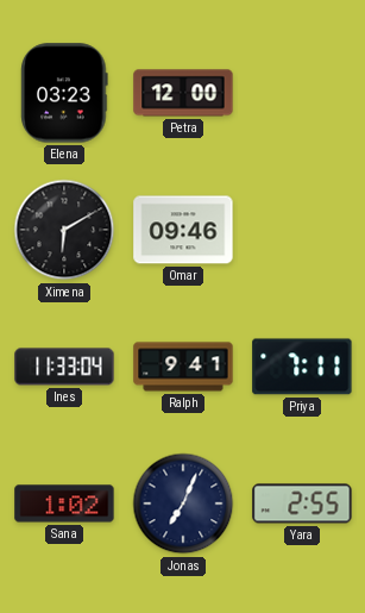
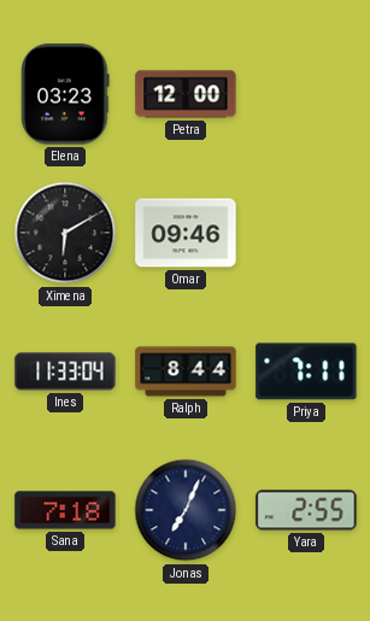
Ralph: 9:41 -> 8:44
Sana: 1:02 -> 7:18
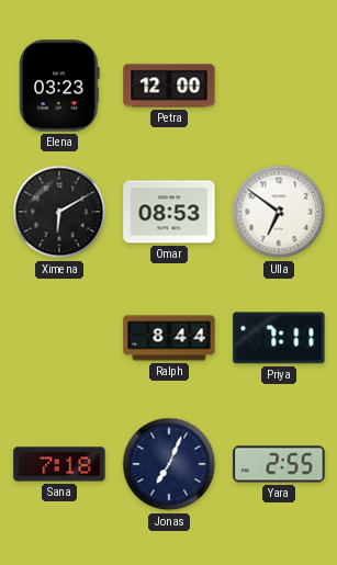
Omar: 09:46 -> 08:53
Ulla: none -> 6:51
Ines: 11:33 -> none
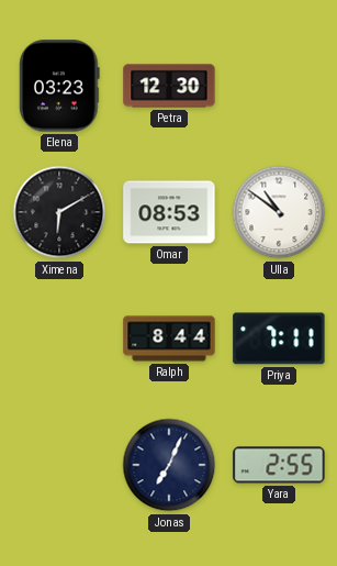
Petra: 12:00 -> 12:30
Ulla: 6:51 -> 10:51
Sana: 7:18 -> none
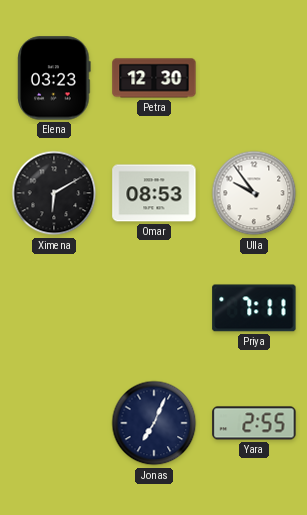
Ulla: 10:51 -> 9:54
Ralph: 8:44 -> none
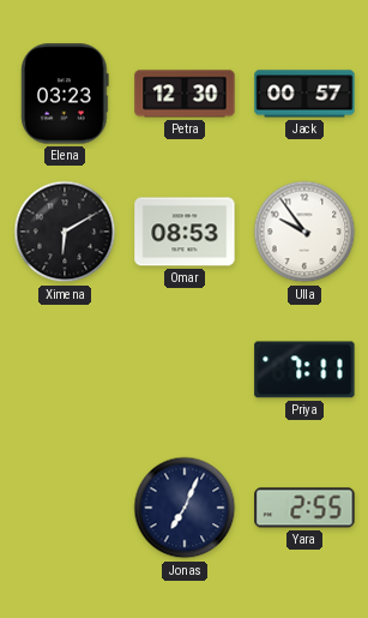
Jack: none -> 00:57
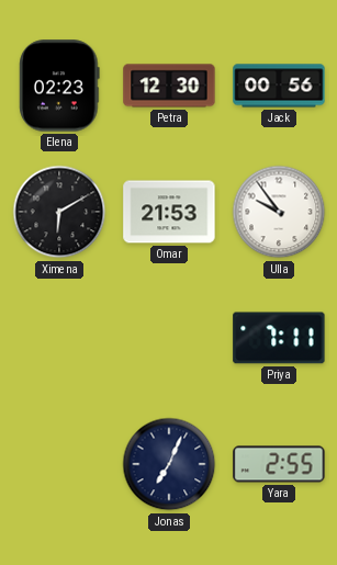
Elena: 03:23 -> 02:23
Jack: 00:57 -> 00:56
Omar: 08:53 -> 21:53
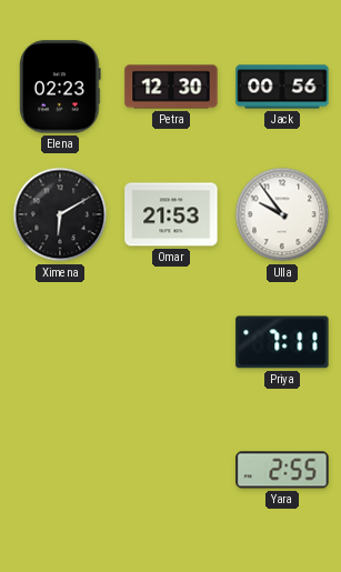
Jonas: 7:04 -> none
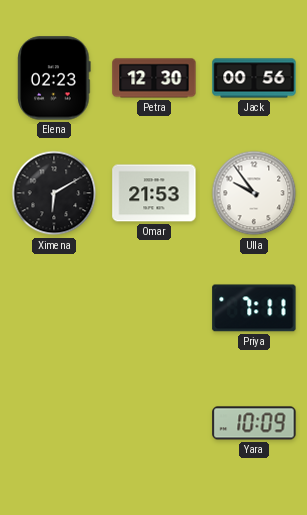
Yara: 2:55 -> 10:09
